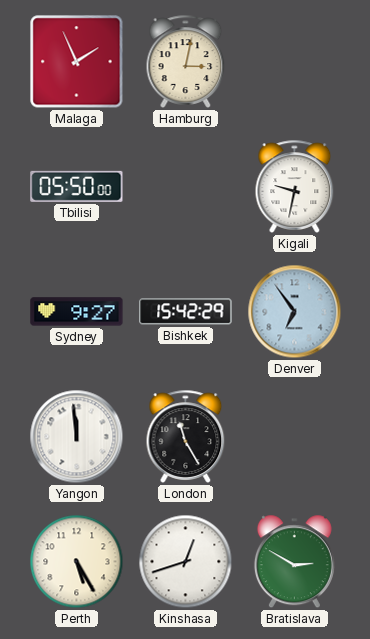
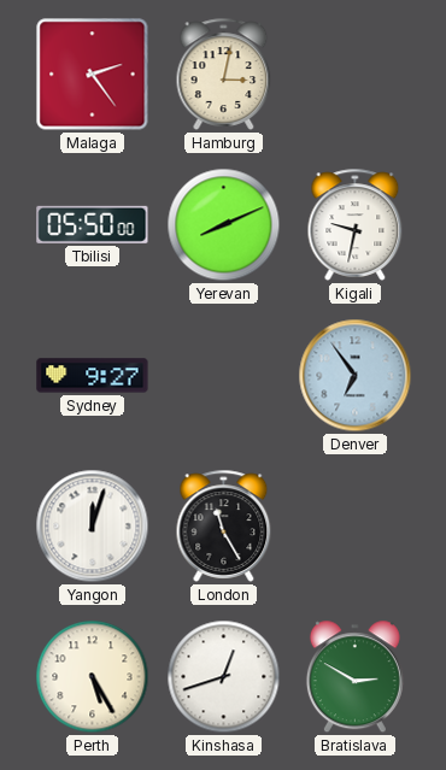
Malaga: 1:56 -> 2:24
Yerevan: none -> 8:11
Bishkek: 15:42 -> none
Yangon: 11:59 -> 12:03
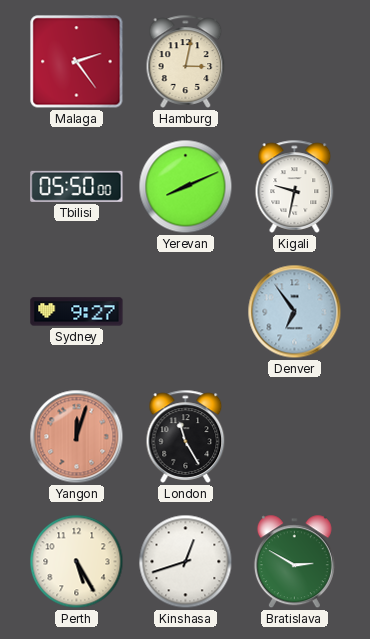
Yangon dial: white -> salmon
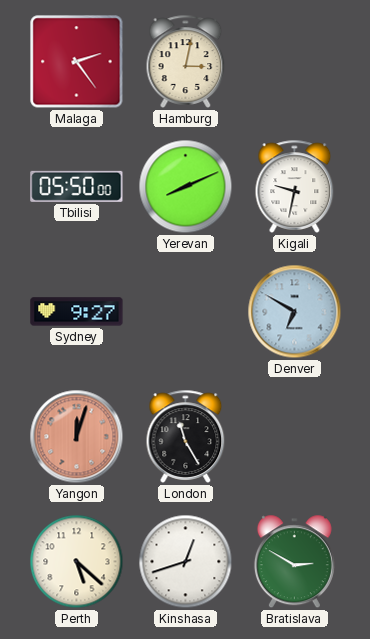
Denver: 6:54 -> 6:50
Perth: 5:25 -> 5:22
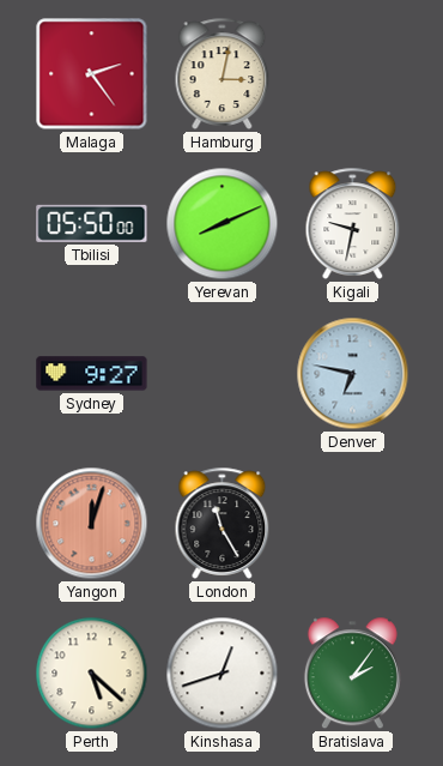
Denver: 6:50 -> 6:47
Bratislava: 2:50 -> 2:06
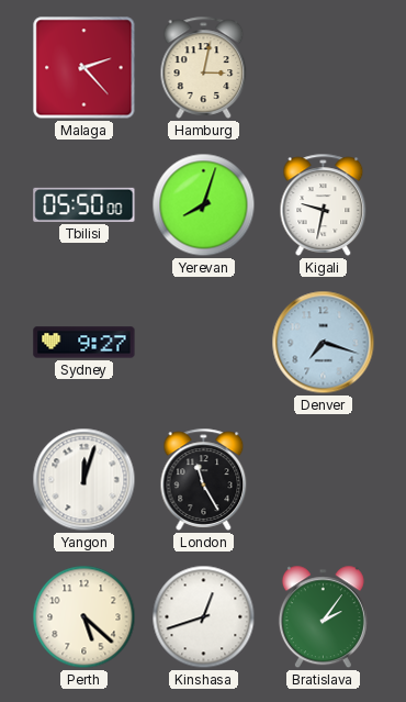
Malaga: 2:24 -> 2:23
Yerevan: 8:11 -> 8:03
Denver: 6:47 -> 7:18
Yangon dial: salmon -> white
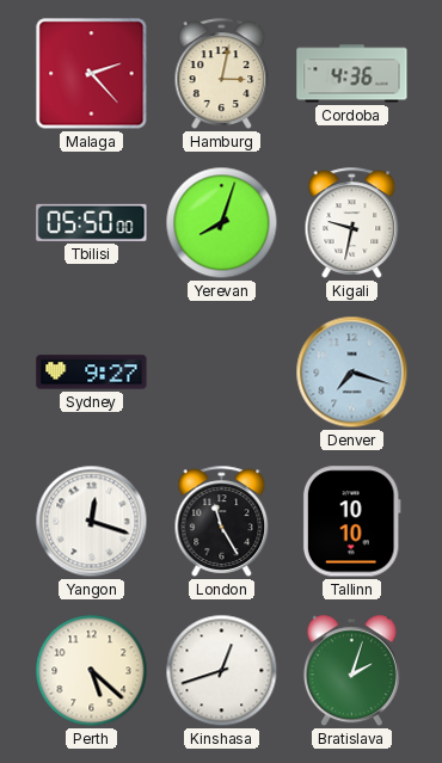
Cordoba: none -> 4:36
Yangon: 12:03 -> 12:18
Tallinn: none -> 10:10
Bratislava: 2:06 -> 2:03
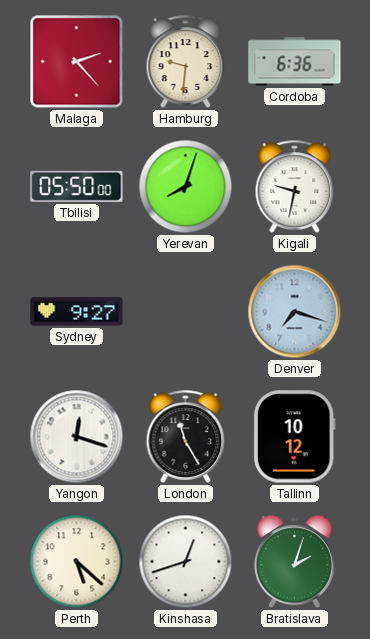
Hamburg: 3:02 -> 9:31
Cordoba: 4:36 -> 6:36
Tallinn: 10:10 -> 10:12
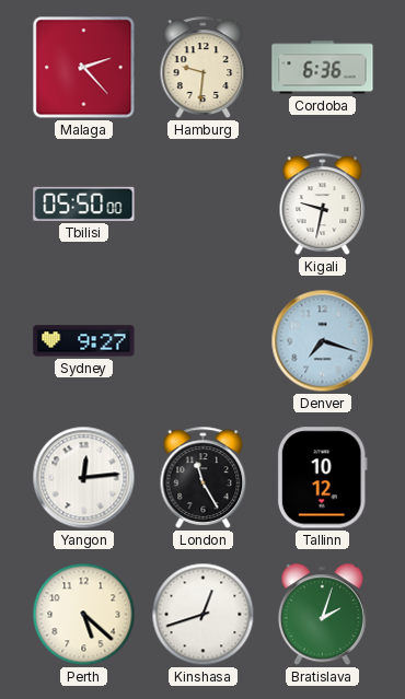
Yerevan: 8:03 -> none
Yangon: 12:18 -> 12:14
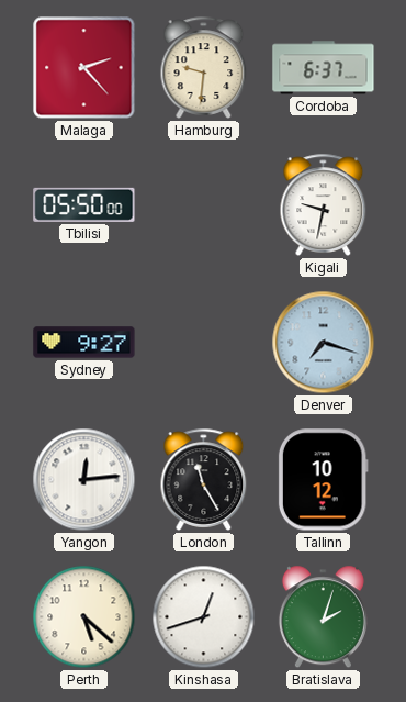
Cordoba: 6:36 -> 6:37
